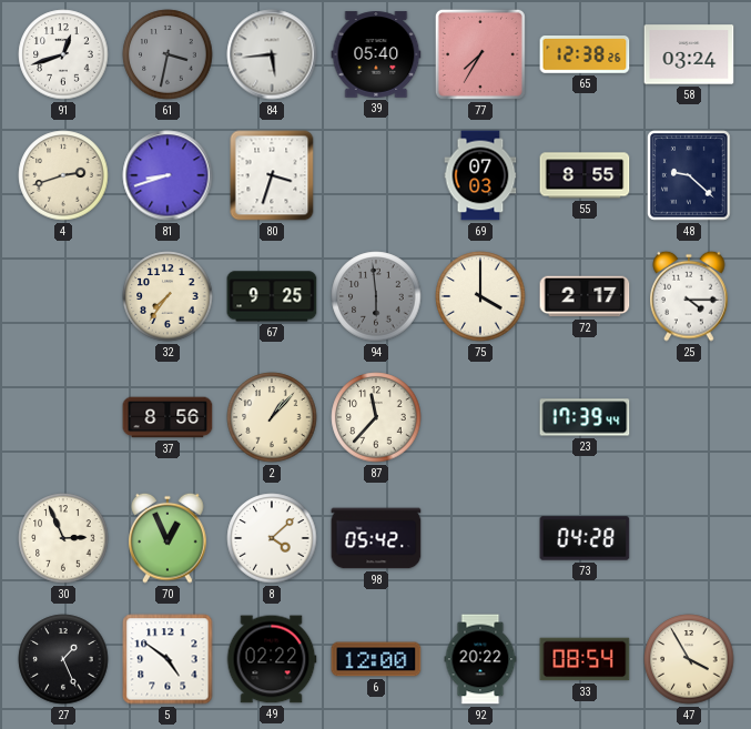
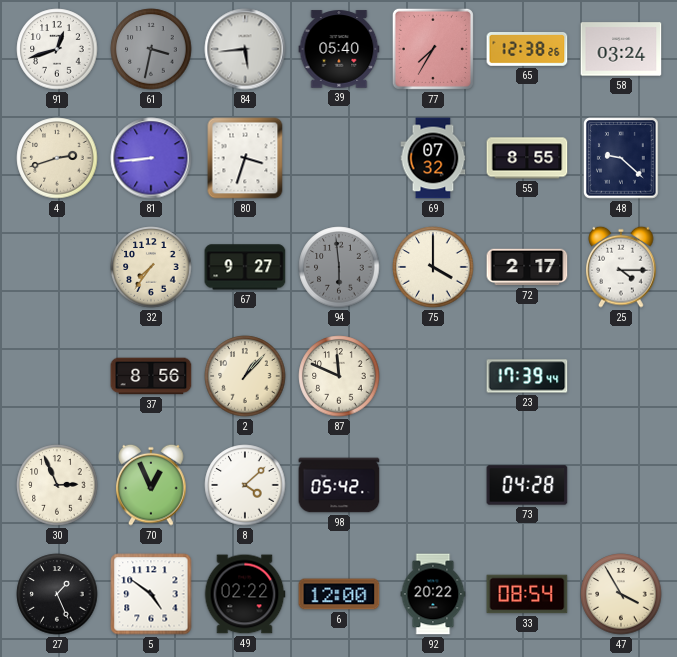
81: 8:42 -> 8:44
69: 07:03 -> 07:32
67: 9:25 -> 9:27
87: 11:37 -> 11:49
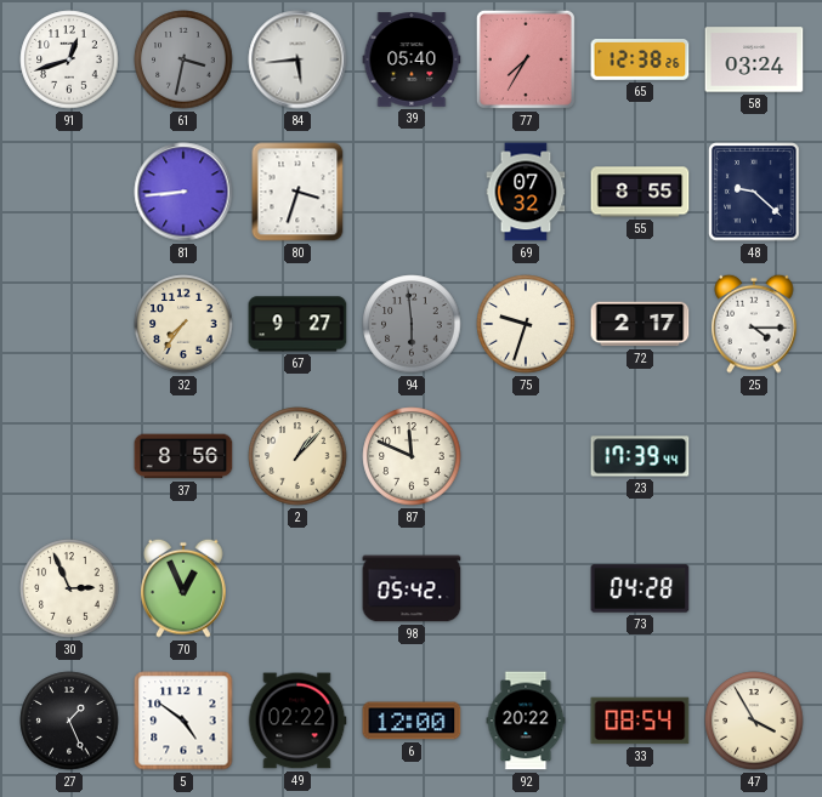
4: 2:42 -> none
75: 4:00 -> 9:33
8: 4:08 -> none
